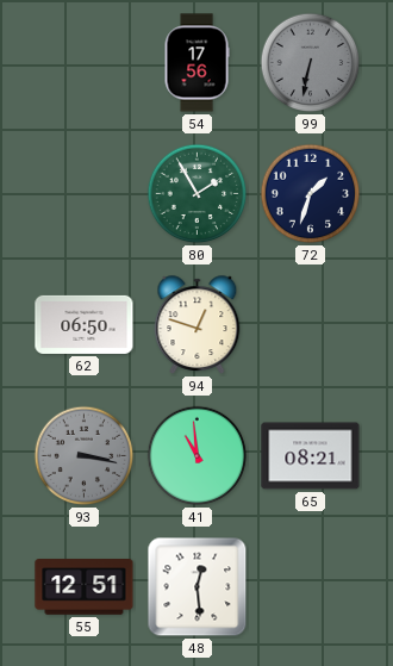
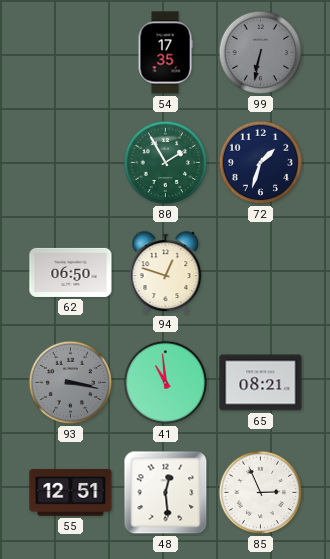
54: 17:56 -> 17:35
85: none -> 2:56
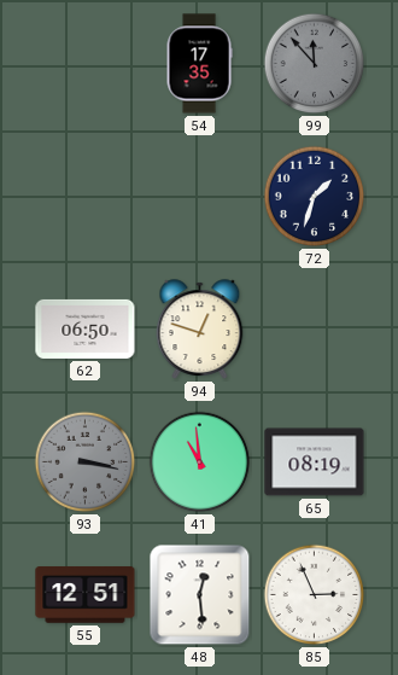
99: 6:32 -> 11:53
80: 1:55 -> none
65: 08:21 -> 08:19
